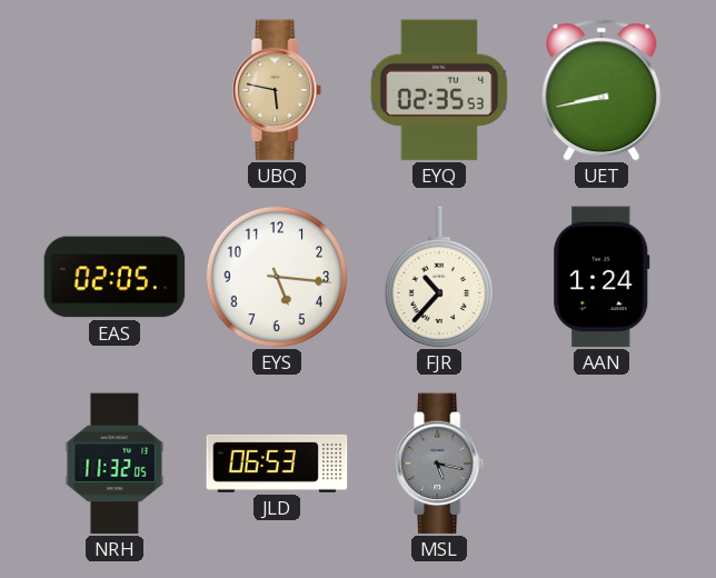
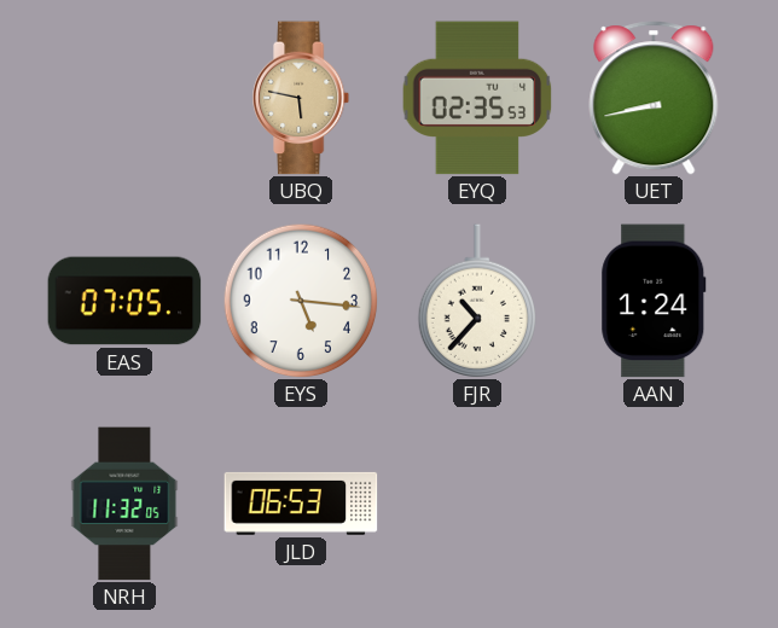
EAS: 02:05 -> 07:05
MSL: 5:17 -> none
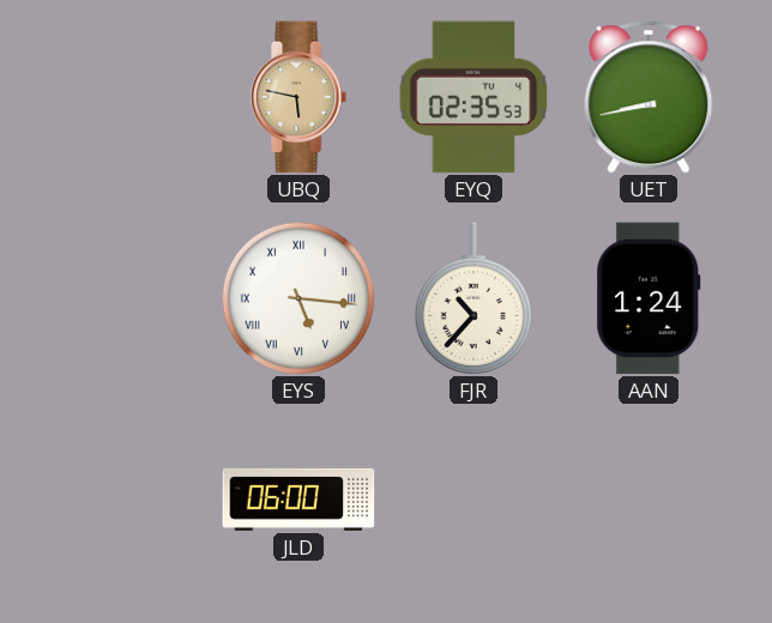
EAS: 07:05 -> none
EYS numerals: Arabic -> Roman
NRH: 11:32 -> none
JLD: 06:53 -> 06:00
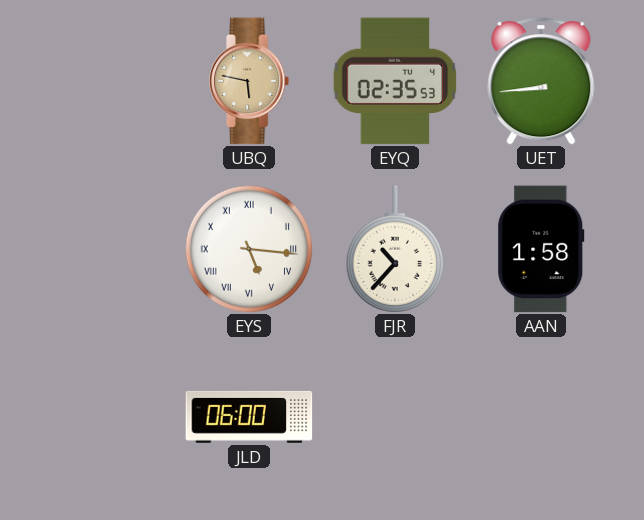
UET: 8:43 -> 8:44
AAN: 1:24 -> 1:58
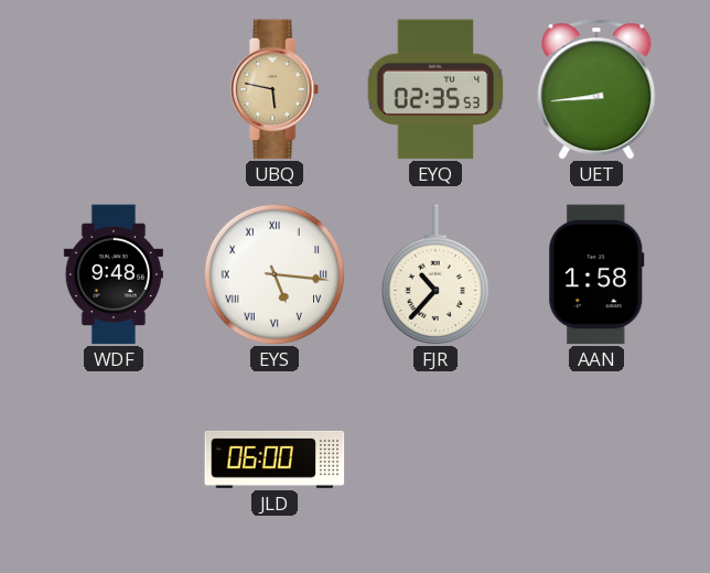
WDF: none -> 9:48
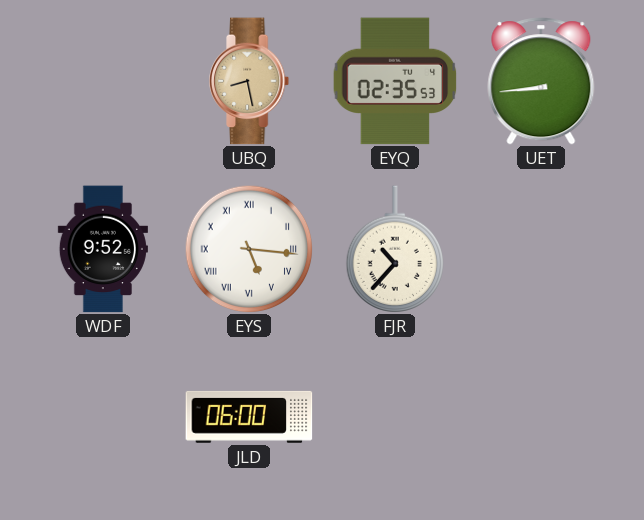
UBQ: 5:47 -> 8:28
WDF: 9:48 -> 9:52
AAN: 1:58 -> none
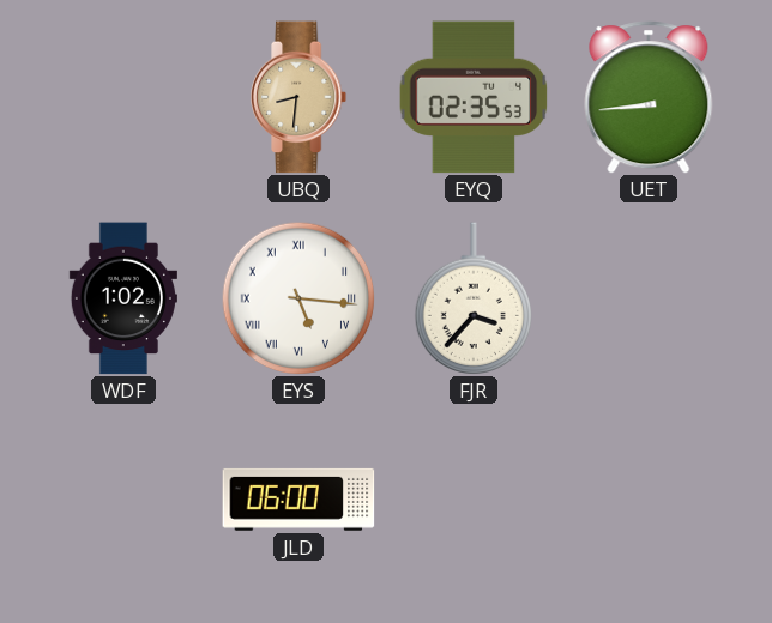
UBQ: 8:28 -> 8:31
WDF: 9:52 -> 1:02
FJR: 10:37 -> 3:37
